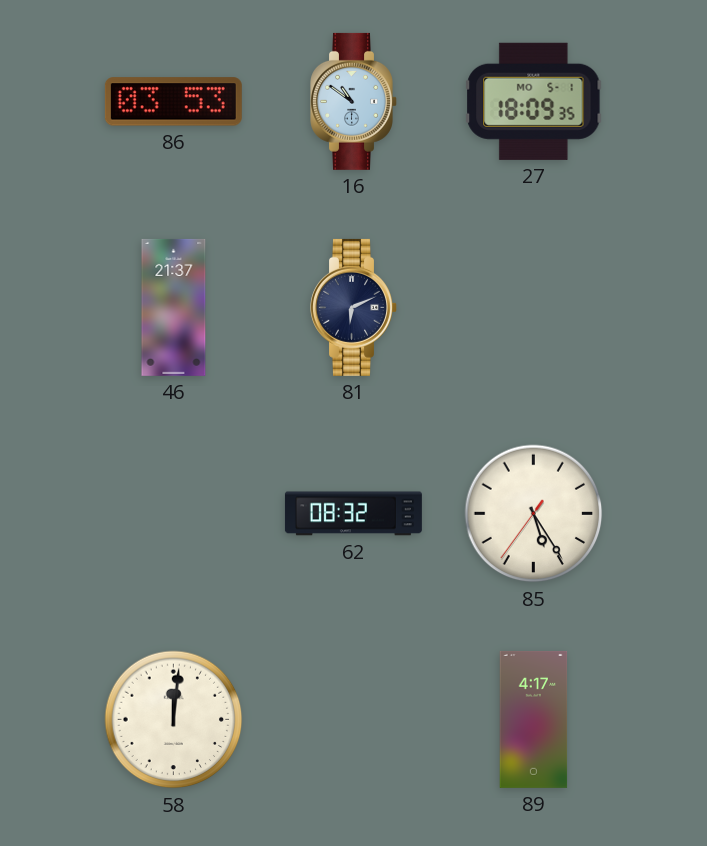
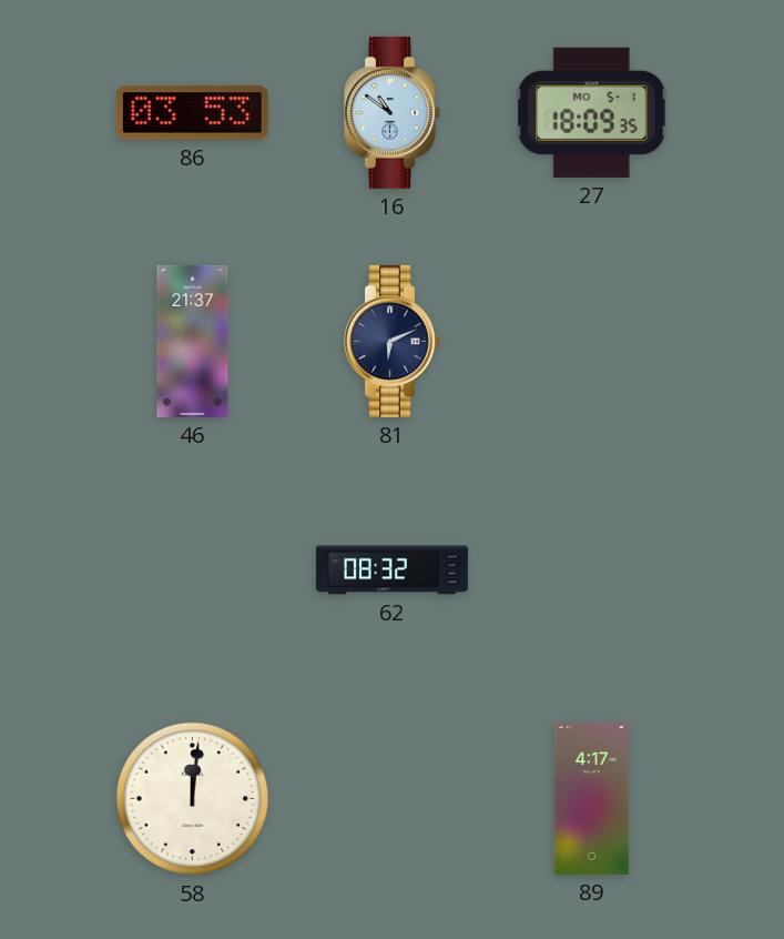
85: 5:24 -> none
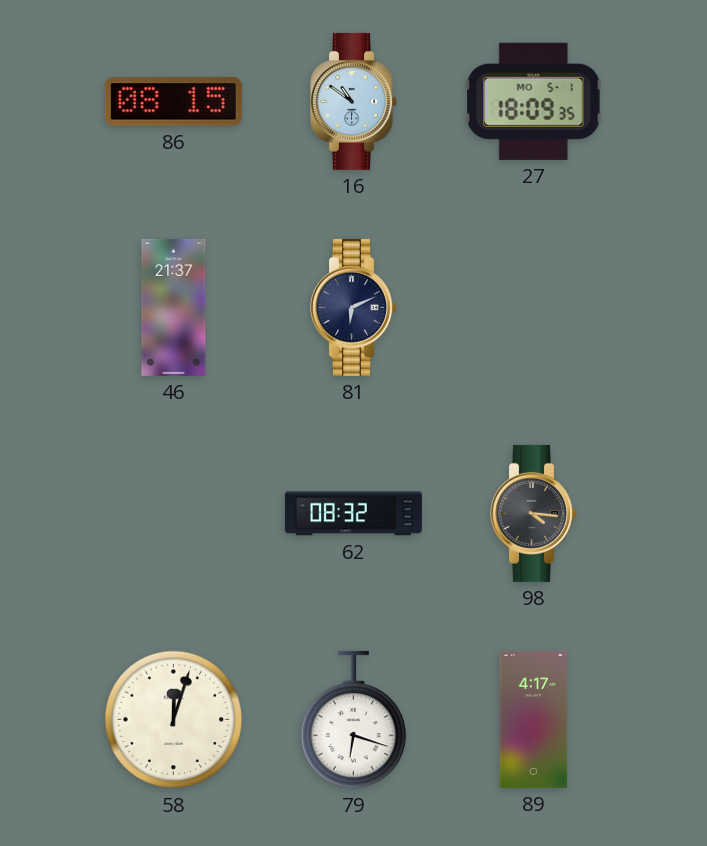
86: 03:53 -> 08:15
98: none -> 4:16
58: 12:01 -> 12:03
79: none -> 6:18
